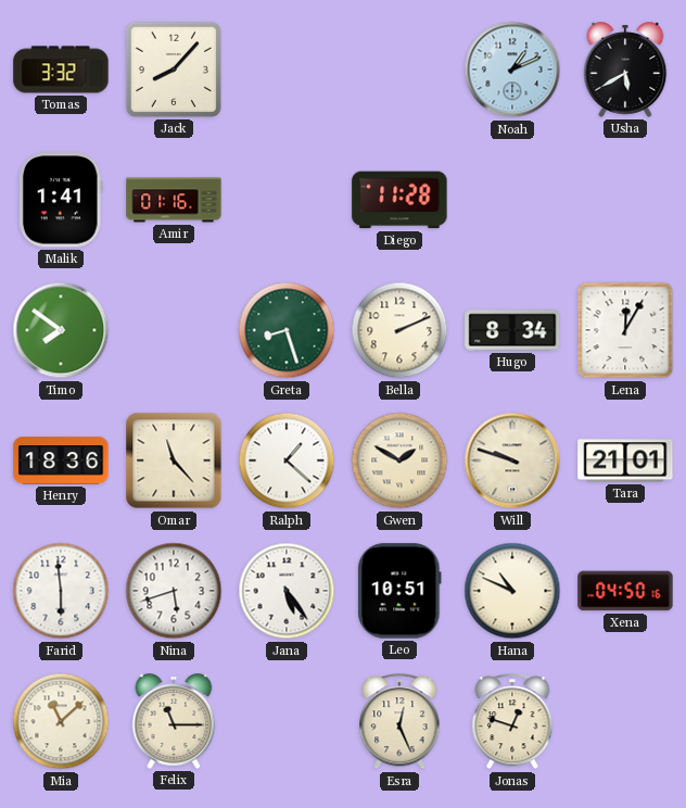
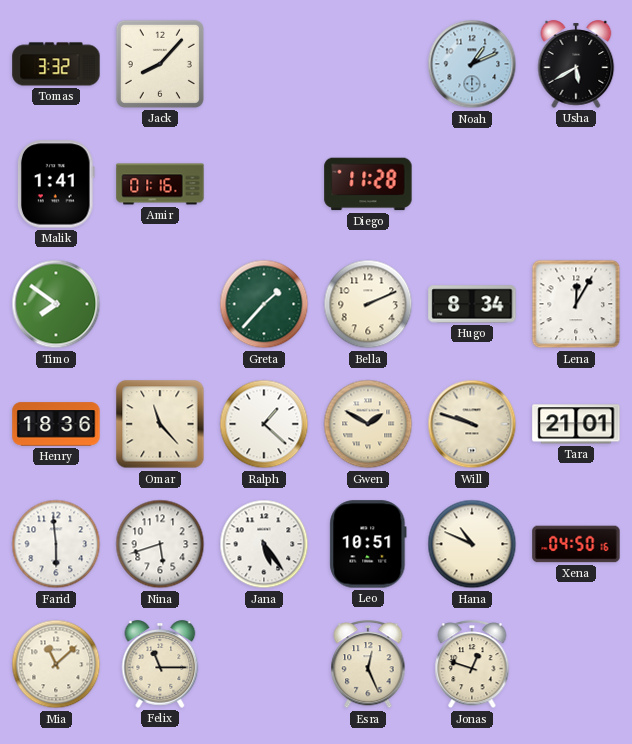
Greta: 8:27 -> 1:37
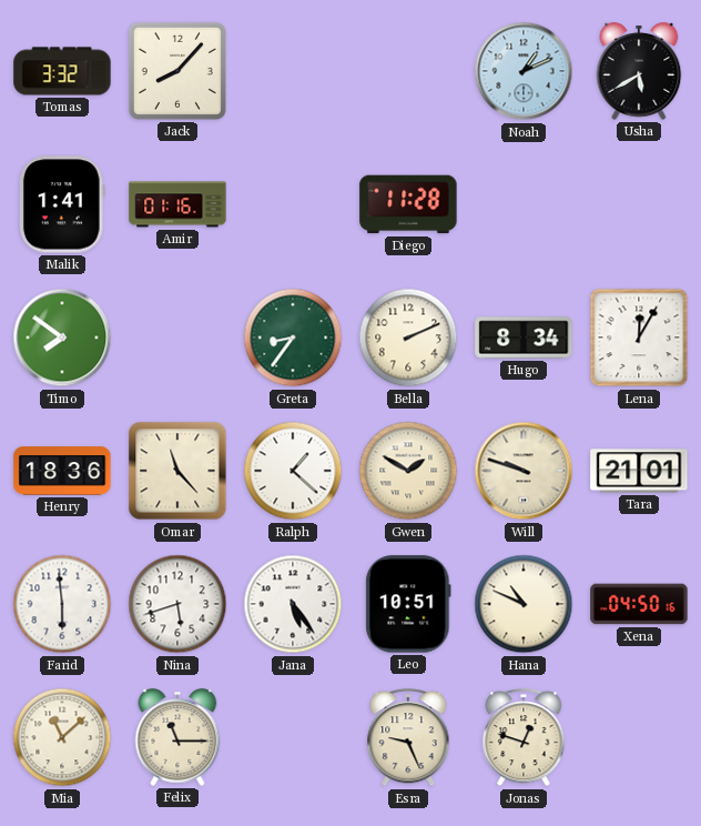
Greta: 1:37 -> 8:36
Esra: 12:26 -> 9:26
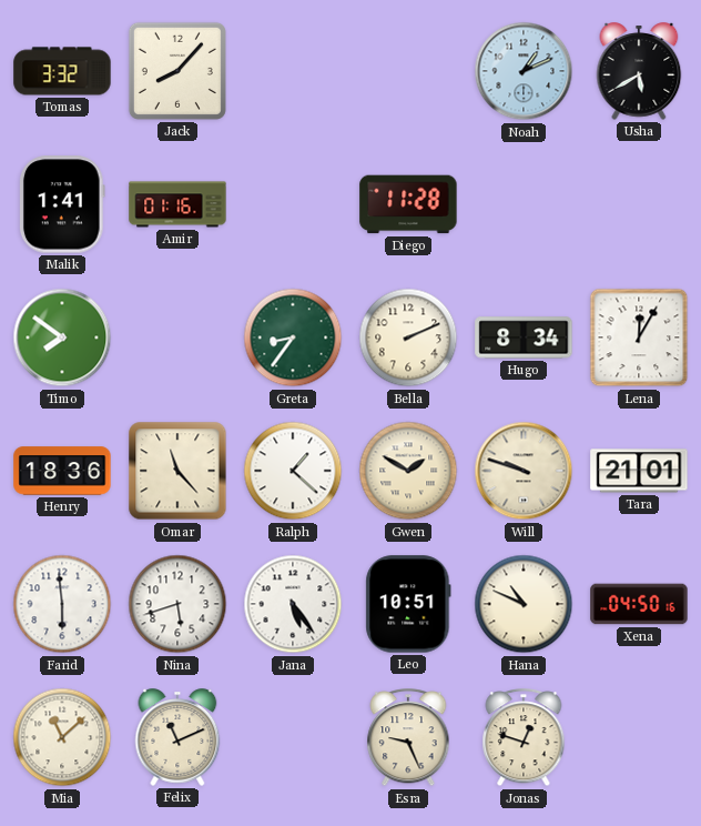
Felix: 11:15 -> 11:11
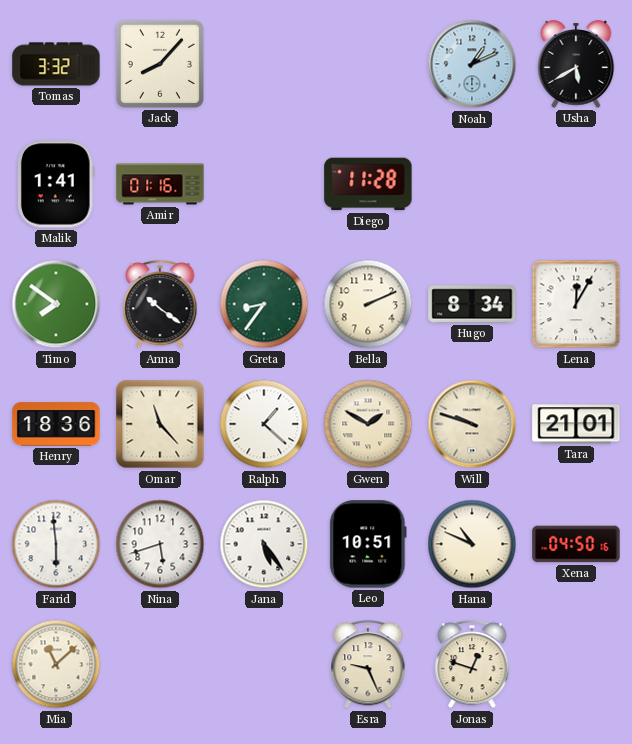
Anna: none -> 10:21
Felix: 11:11 -> none
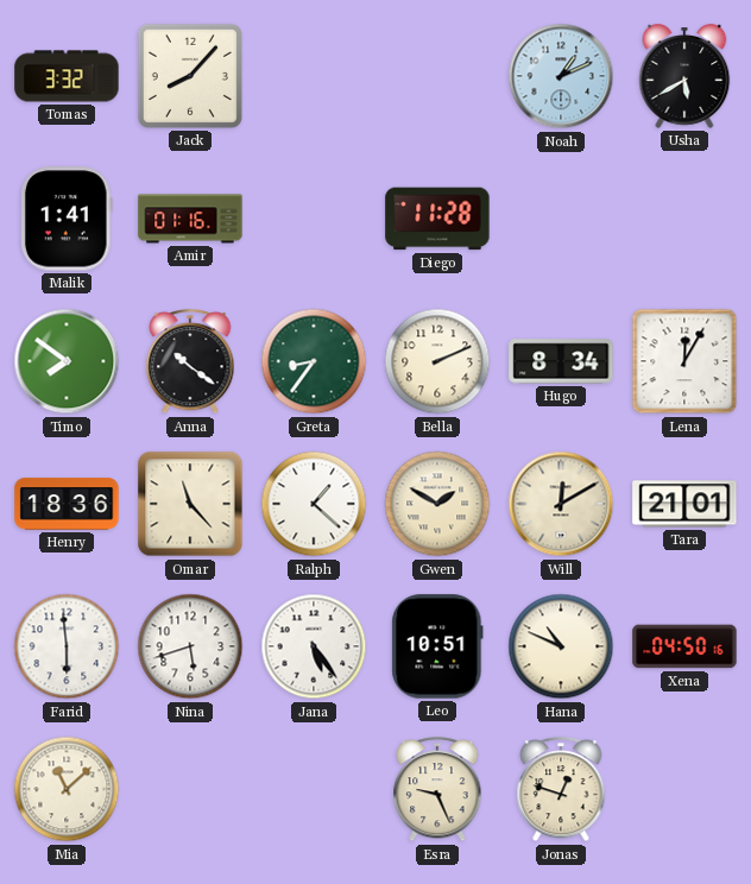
Will: 9:48 -> 12:10
